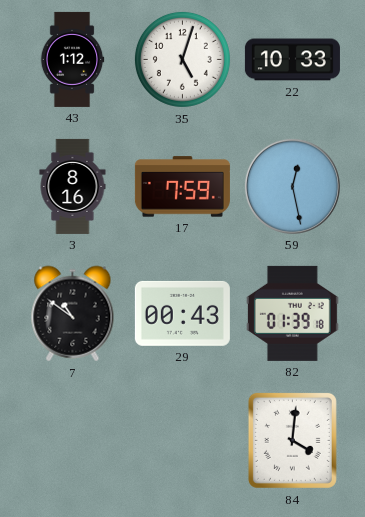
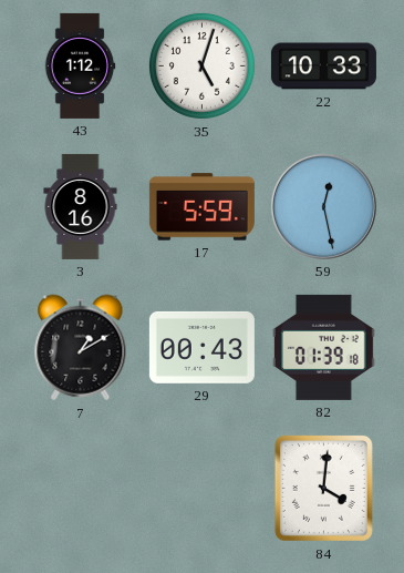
17: 7:59 -> 5:59
7: 10:51 -> 1:10
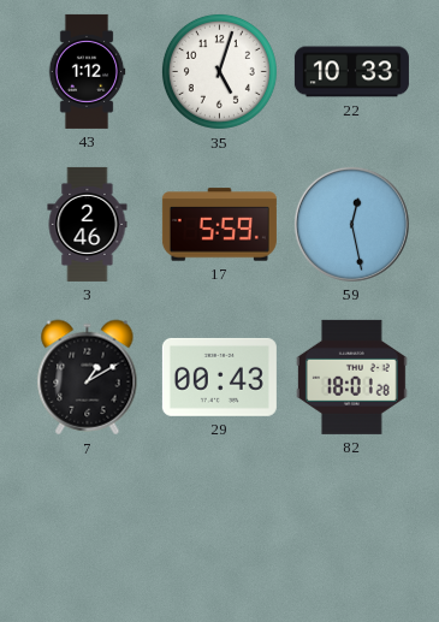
3: 8:16 -> 2:46
82: 01:39 -> 18:01
84: 4:01 -> none
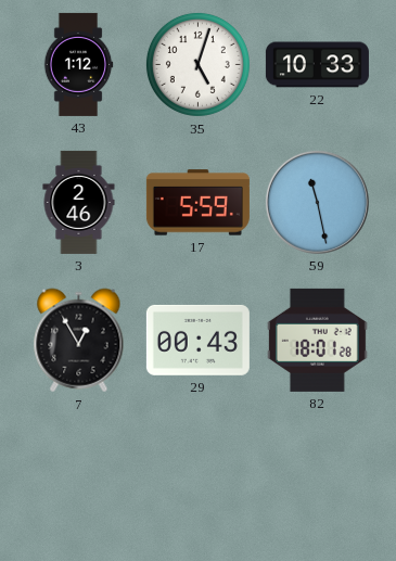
59: 12:28 -> 11:28
7: 1:10 -> 12:55
